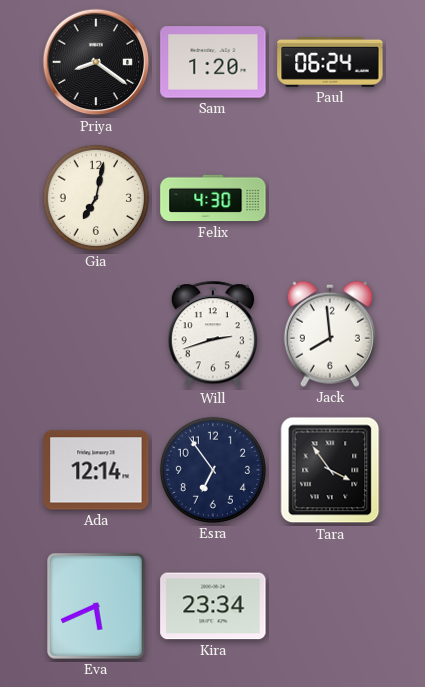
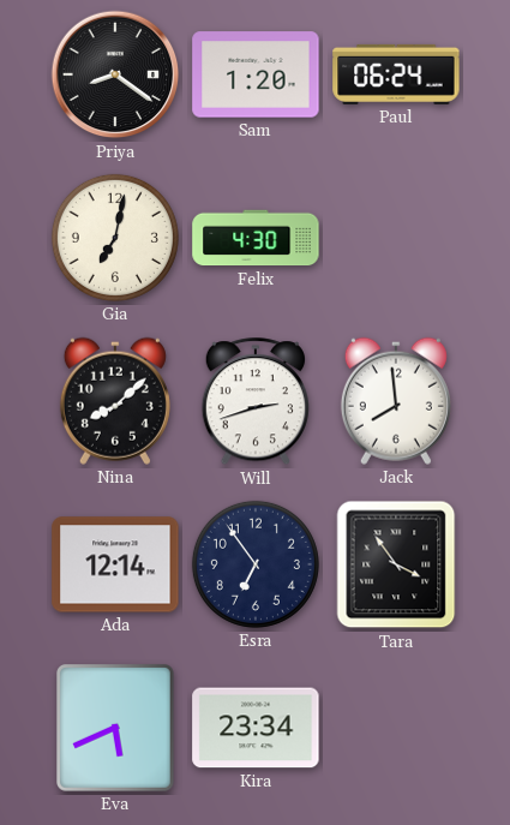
Nina: none -> 8:08
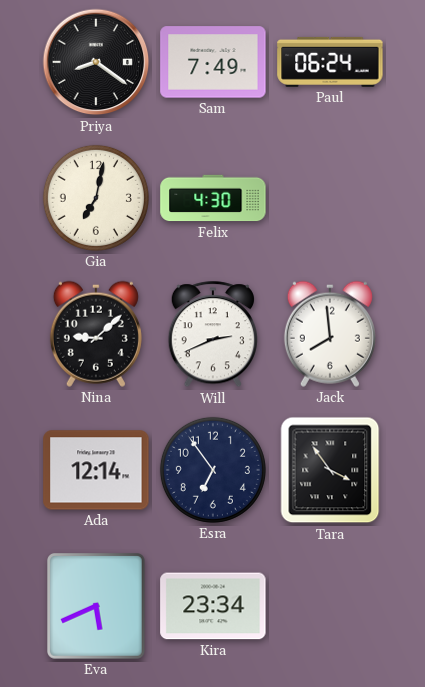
Sam: 1:20 -> 7:49
Nina: 8:08 -> 9:08
Will: 2:42 -> 2:41
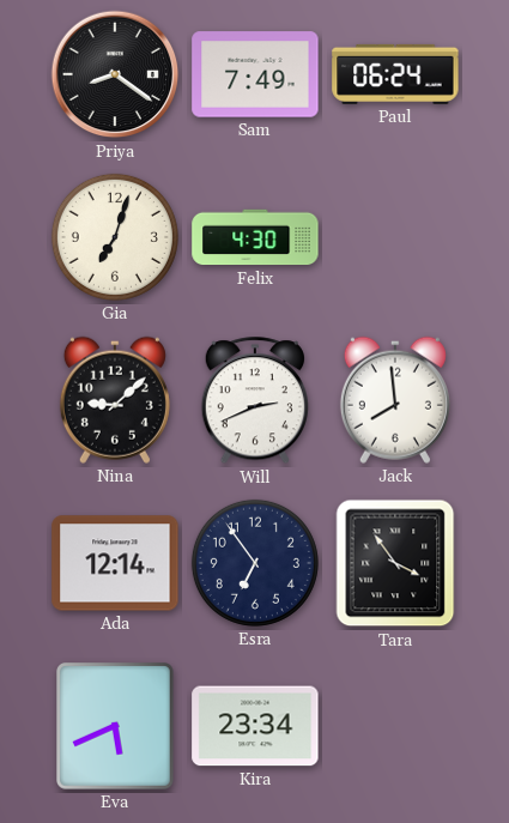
Gia: 7:02 -> 7:03
